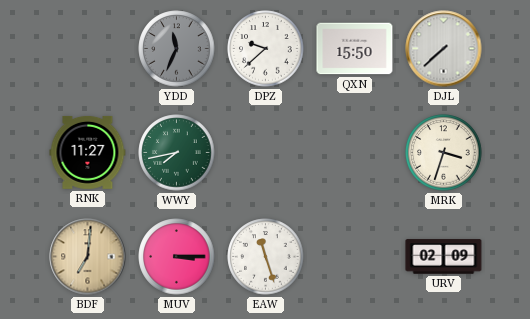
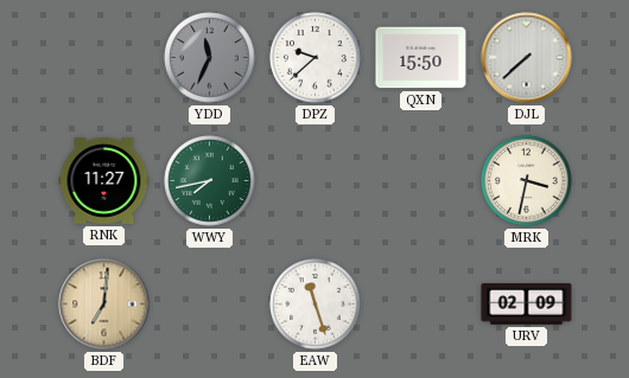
MRK: 3:33 -> 3:32
MUV: 3:15 -> none
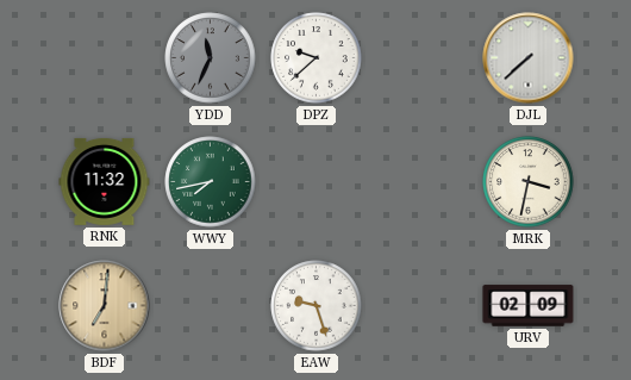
QXN: 15:50 -> none
RNK: 11:27 -> 11:32
EAW: 11:27 -> 9:27
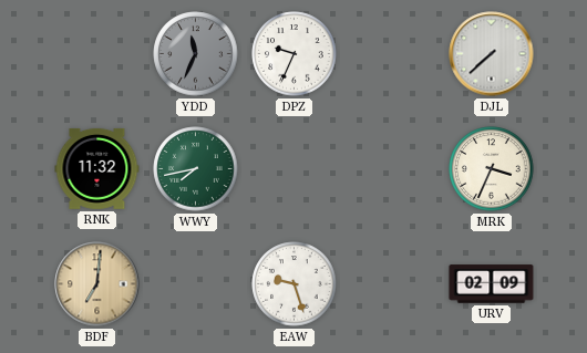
DPZ: 9:38 -> 9:34
MRK: 3:32 -> 3:34
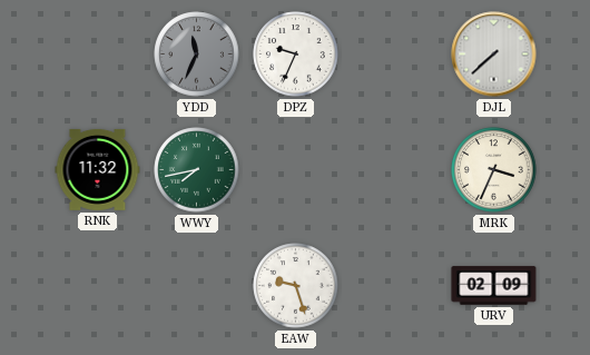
BDF: 7:01 -> none
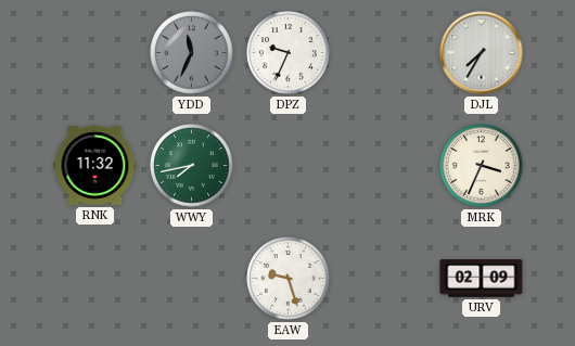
DJL: 7:38 -> 7:35
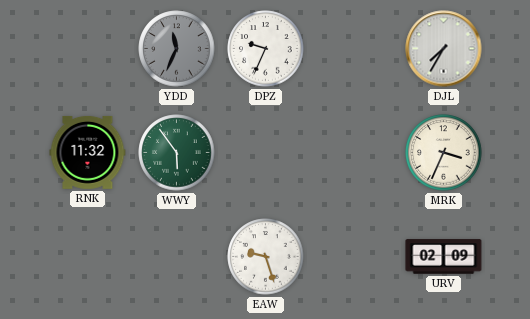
WWY: 7:43 -> 5:54
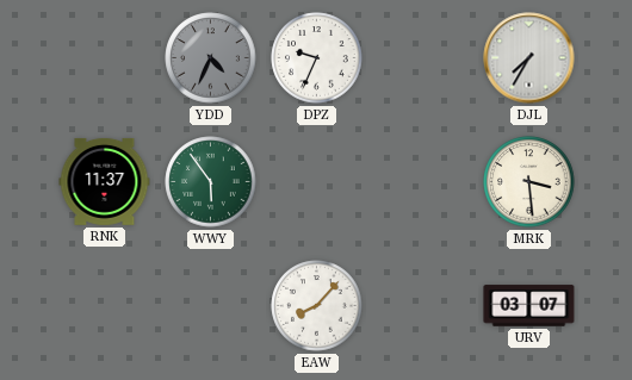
YDD: 11:34 -> 4:34
RNK: 11:32 -> 11:37
MRK: 3:34 -> 3:29
EAW: 9:27 -> 8:07
URV: 02:09 -> 03:07
